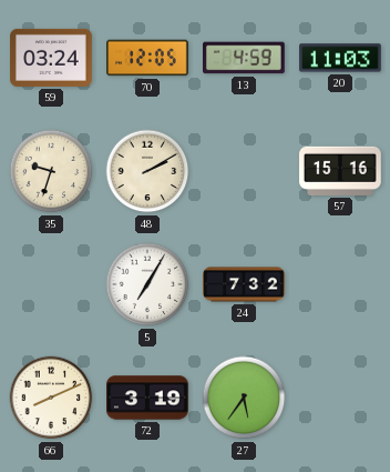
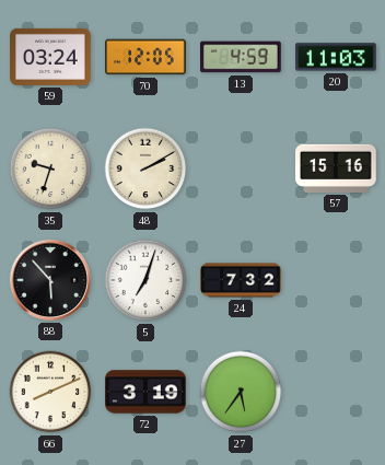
88: none -> 5:53
5: 7:05 -> 7:03
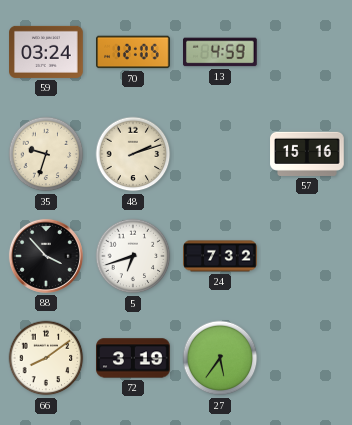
20: 11:03 -> none
48: 2:10 -> 2:12
88: 5:53 -> 3:53
5: 7:03 -> 6:42
66: 8:11 -> 8:09
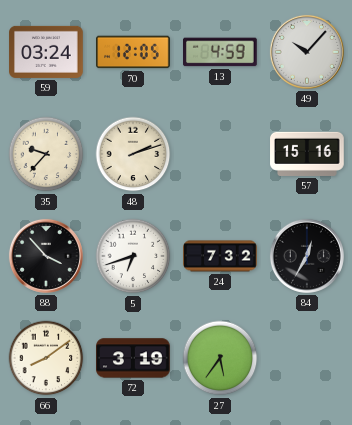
49: none -> 10:07
35: 9:33 -> 9:37
84: none -> 12:35
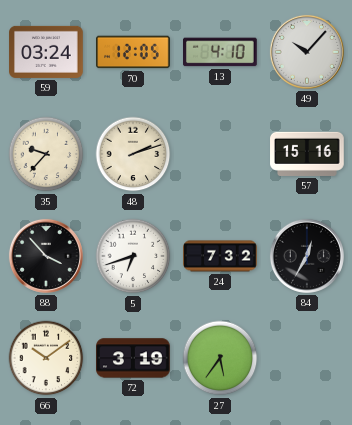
13: 4:59 -> 4:10
66: 8:09 -> 10:09
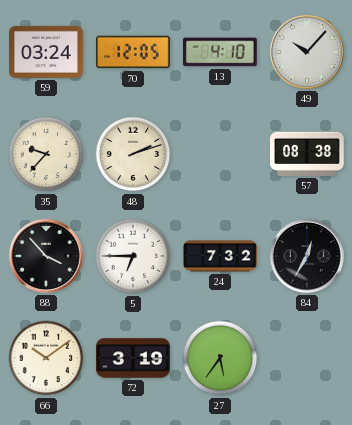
57: 15:16 -> 08:38
5: 6:42 -> 6:45
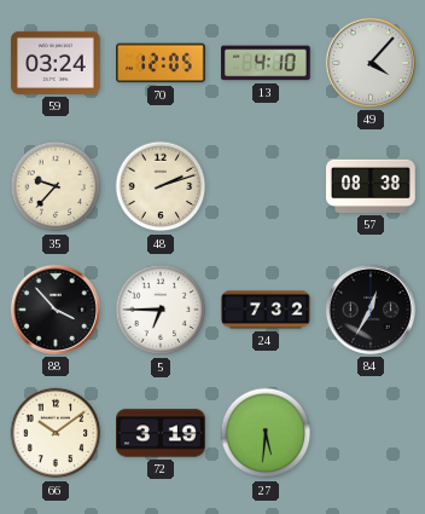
49: 10:07 -> 4:07
27: 5:36 -> 5:31
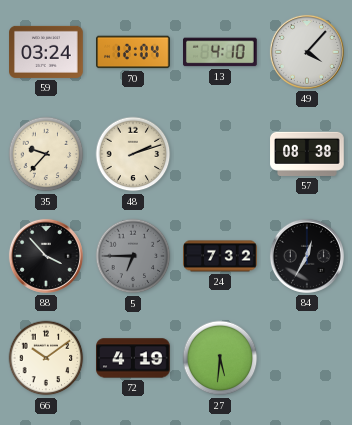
70: 12:05 -> 12:04
5 dial: white -> grey
72: 3:19 -> 4:19
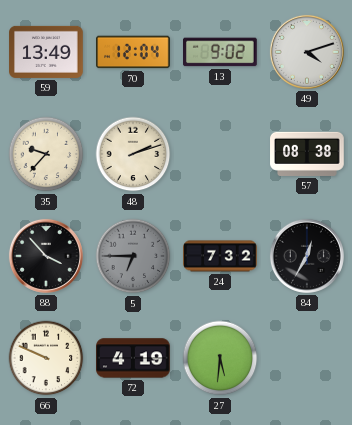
59: 03:24 -> 13:49
13: 4:10 -> 9:02
49: 4:07 -> 4:12
66: 10:09 -> 9:49
